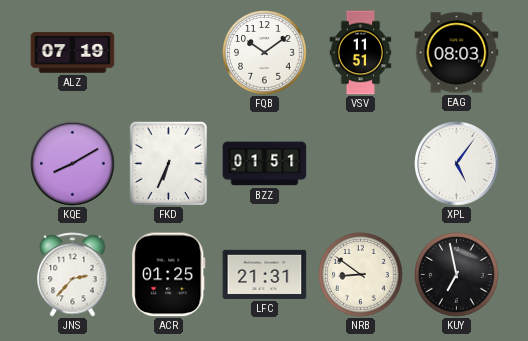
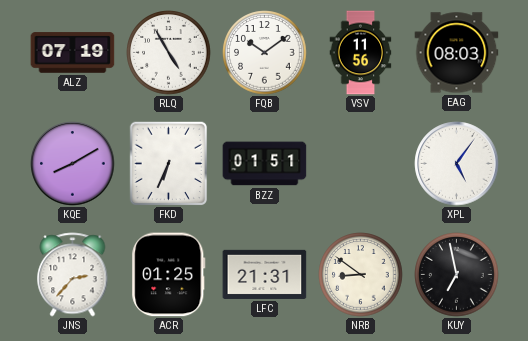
RLQ: none -> 4:55
VSV: 11:51 -> 11:56
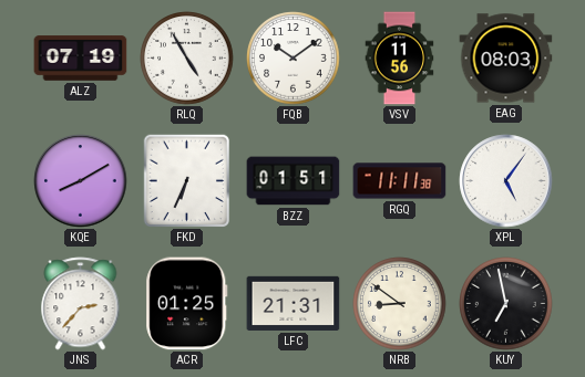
RGQ: none -> 11:11
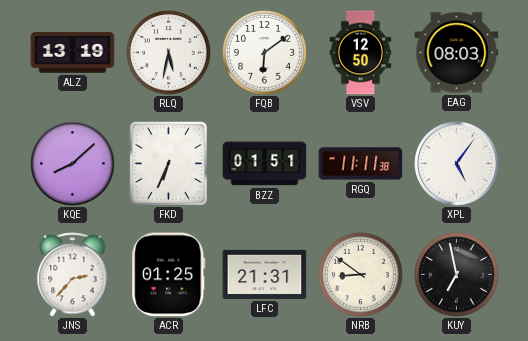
ALZ: 07:19 -> 13:19
RLQ: 4:55 -> 5:32
FQB: 10:09 -> 6:09
VSV: 11:56 -> 12:50
KQE: 8:10 -> 8:08
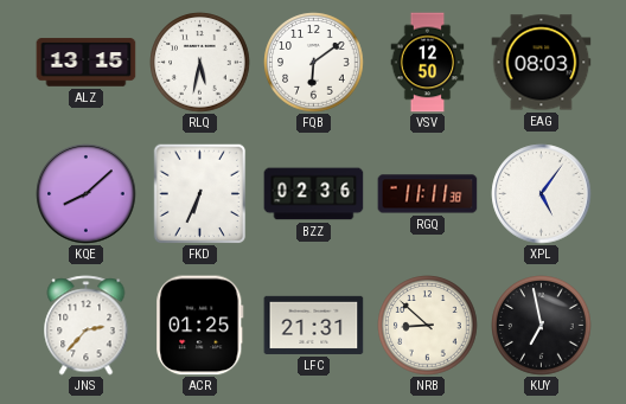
ALZ: 13:19 -> 13:15
BZZ: 01:51 -> 02:36
NRB: 8:51 -> 8:52
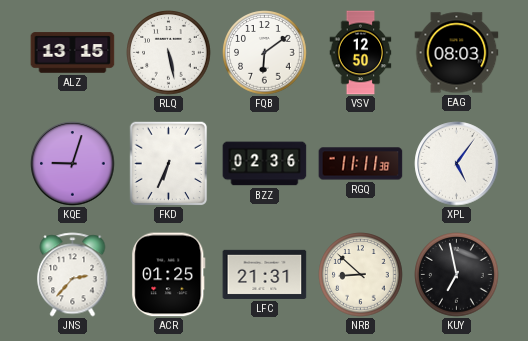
RLQ: 5:32 -> 5:28
KQE: 8:08 -> 9:03
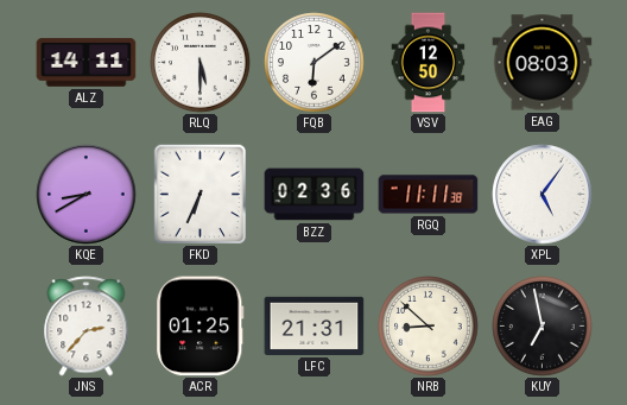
ALZ: 13:15 -> 14:11
RLQ: 5:28 -> 5:30
KQE: 9:03 -> 8:40
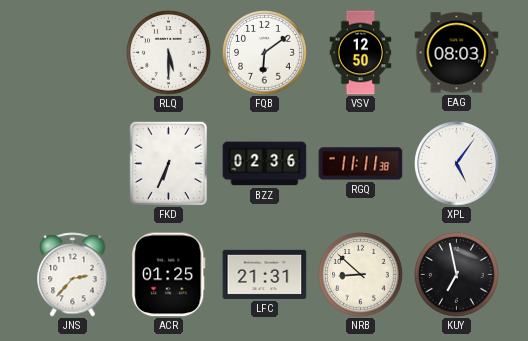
ALZ: 14:11 -> none
KQE: 8:40 -> none
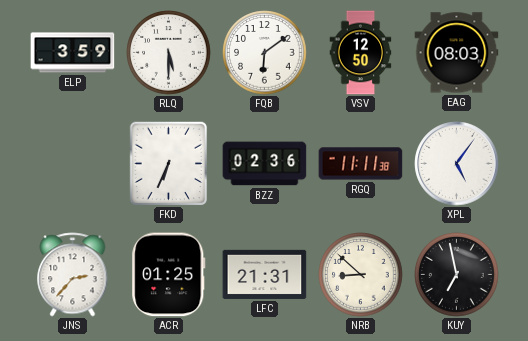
ELP: none -> 3:59
